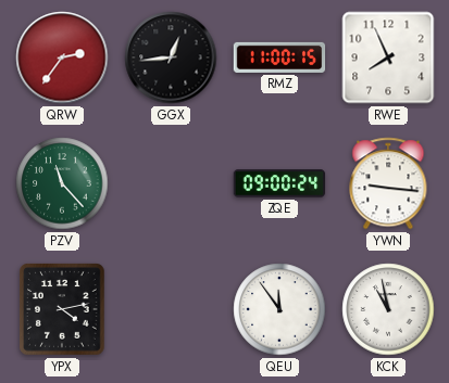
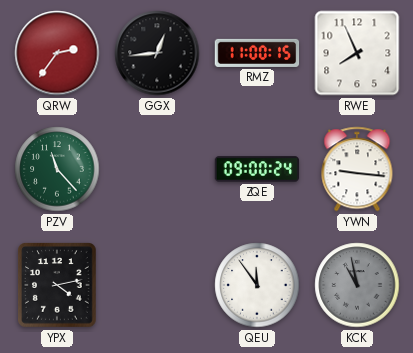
KCK dial: white -> grey
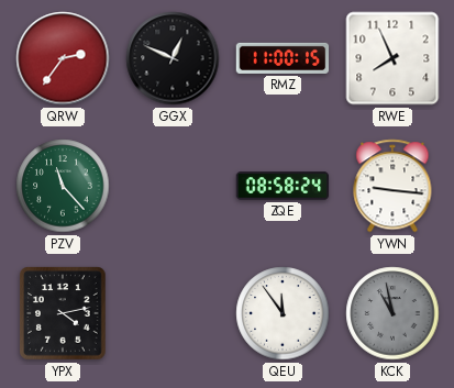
GGX: 12:44 -> 12:49
ZQE: 09:00 -> 08:58
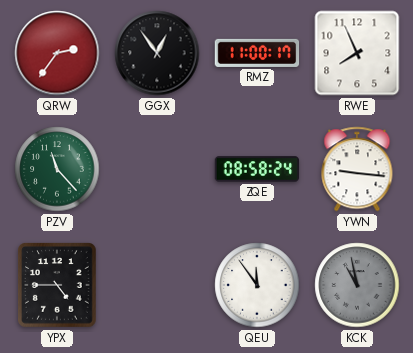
GGX: 12:49 -> 12:54
RMZ: 11:00:15 -> 11:00:17
YPX: 4:13 -> 4:45
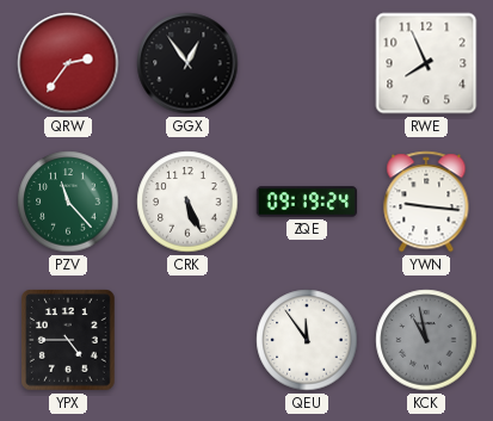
RMZ: 11:00 -> none
CRK: none -> 5:26
ZQE: 08:58 -> 09:19
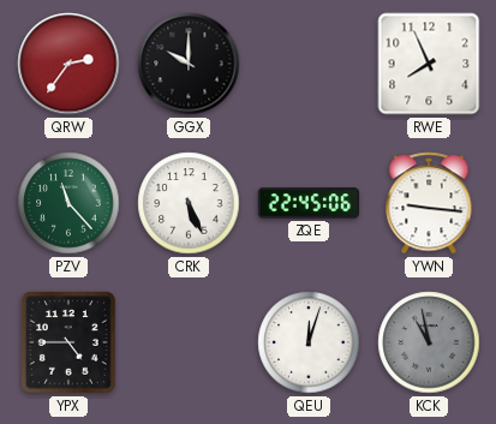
GGX: 12:54 -> 10:00
ZQE: 09:19 -> 22:45
QEU: 11:54 -> 12:03
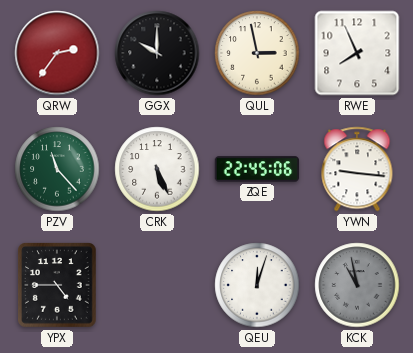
QUL: none -> 2:58
